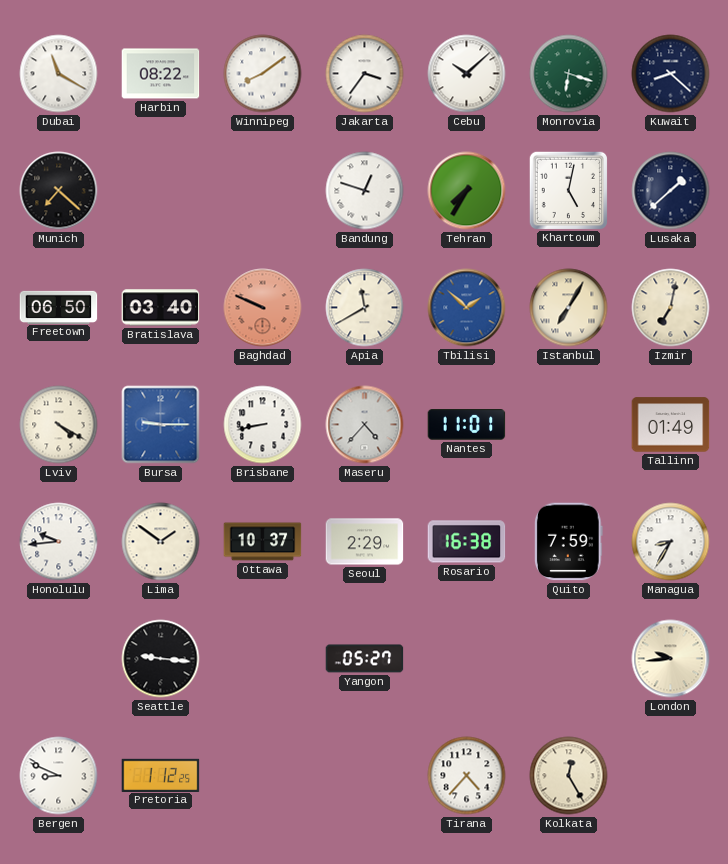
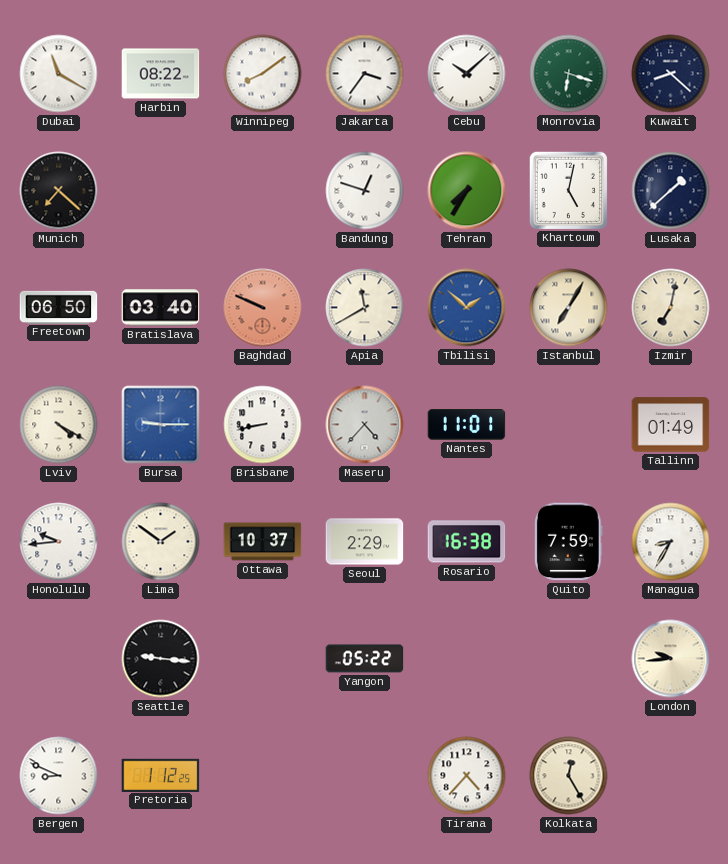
Yangon: 05:27 -> 05:22
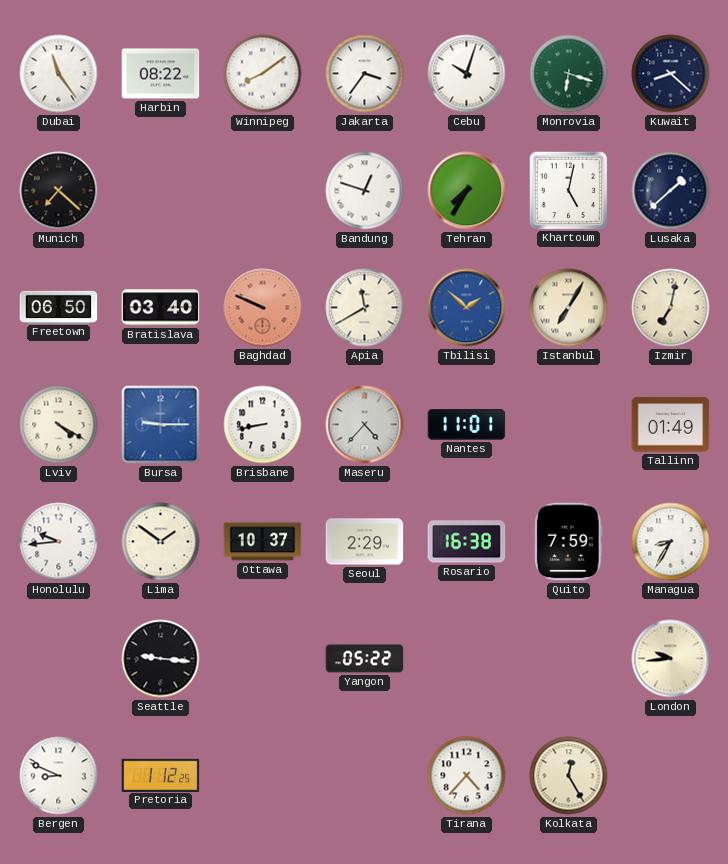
Dubai: 11:20 -> 11:24
Cebu: 10:08 -> 10:03
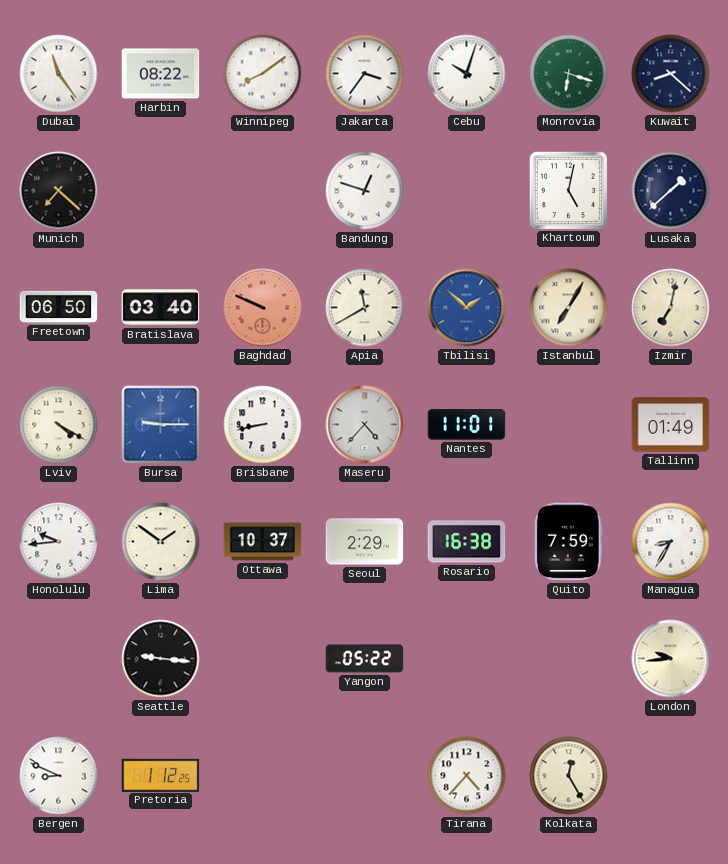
Tehran: 7:35 -> none
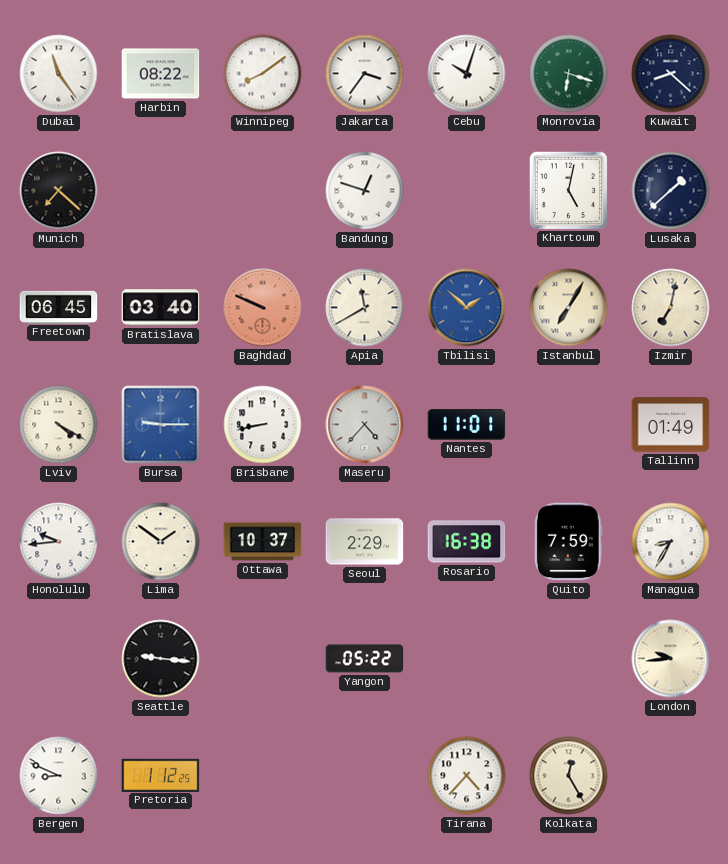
Freetown: 06:50 -> 06:45
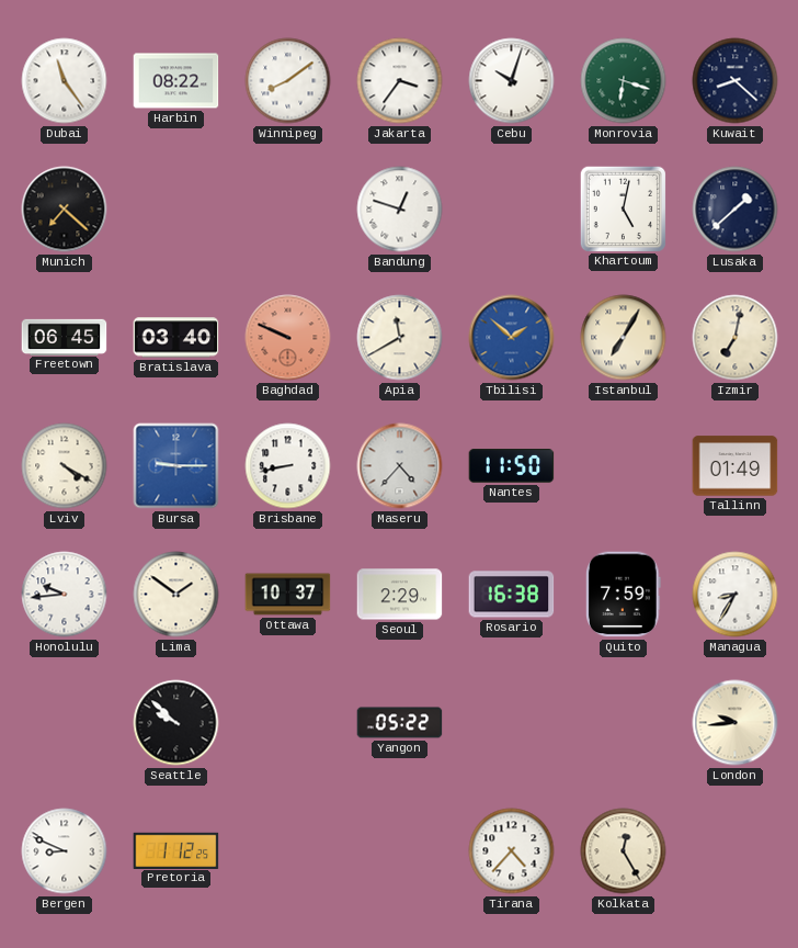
Nantes: 11:01 -> 11:50
Seattle: 9:16 -> 9:52
